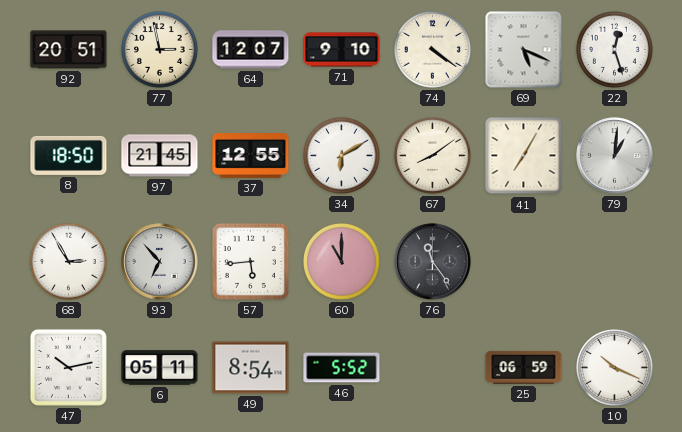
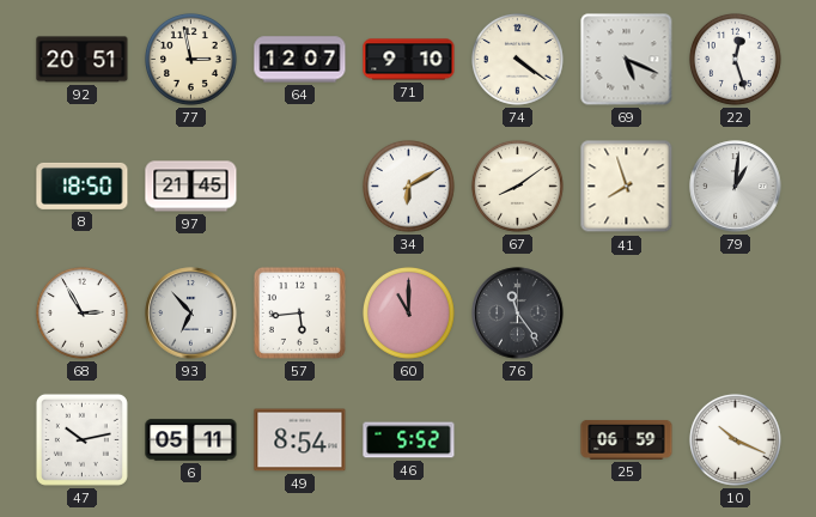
37: 12:55 -> none
41: 7:05 -> 7:57
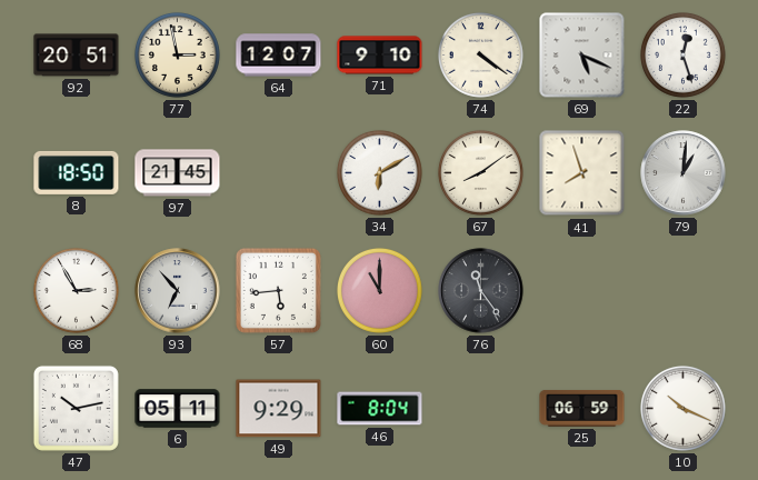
49: 8:54 -> 9:29
46: 5:52 -> 8:04
